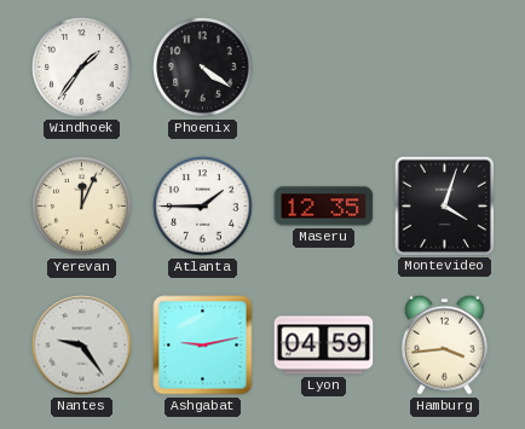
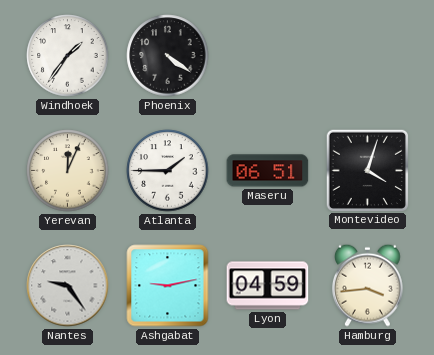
Maseru: 12:35 -> 06:51
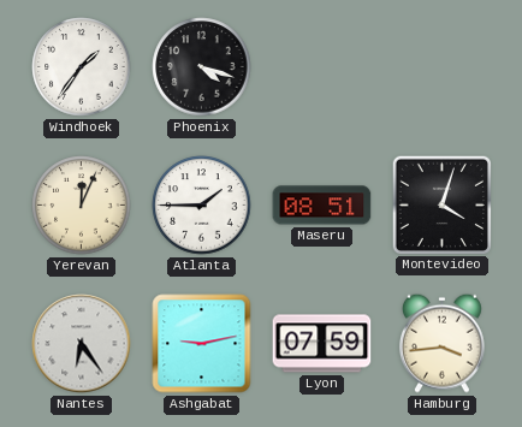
Phoenix: 4:21 -> 4:18
Maseru: 06:51 -> 08:51
Nantes: 9:24 -> 6:24
Lyon: 04:59 -> 07:59
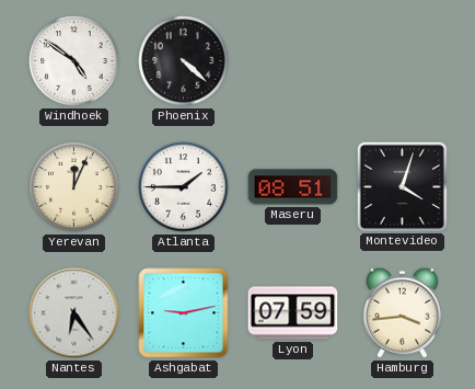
Windhoek: 1:36 -> 4:51
Phoenix: 4:18 -> 4:22
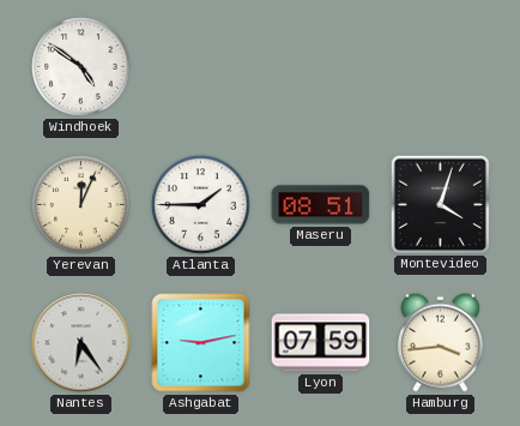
Phoenix: 4:22 -> none
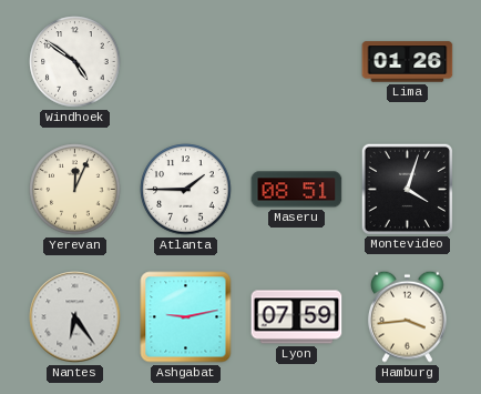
Lima: none -> 01:26
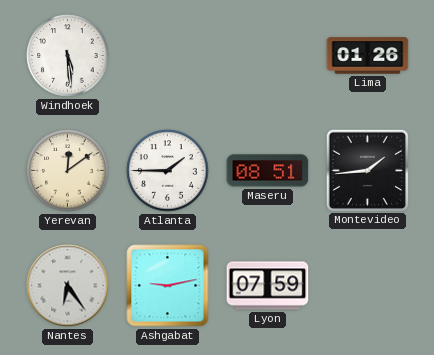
Windhoek: 4:51 -> 5:29
Yerevan: 12:04 -> 12:09
Montevideo: 4:03 -> 1:44
Hamburg: 3:44 -> none
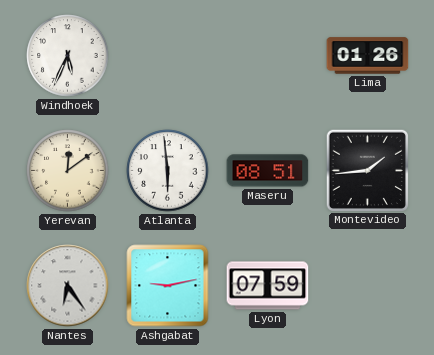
Windhoek: 5:29 -> 5:34
Atlanta: 1:45 -> 5:59
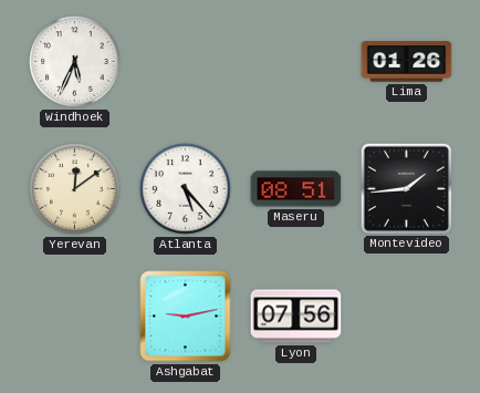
Atlanta: 5:59 -> 5:23
Nantes: 6:24 -> none
Lyon: 07:59 -> 07:56
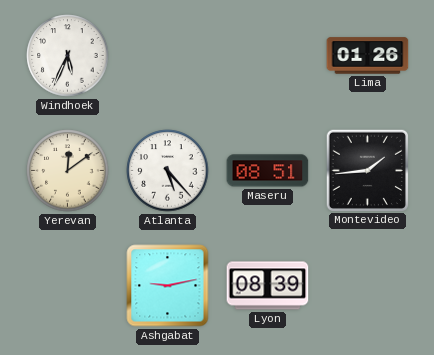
Lyon: 07:56 -> 08:39
